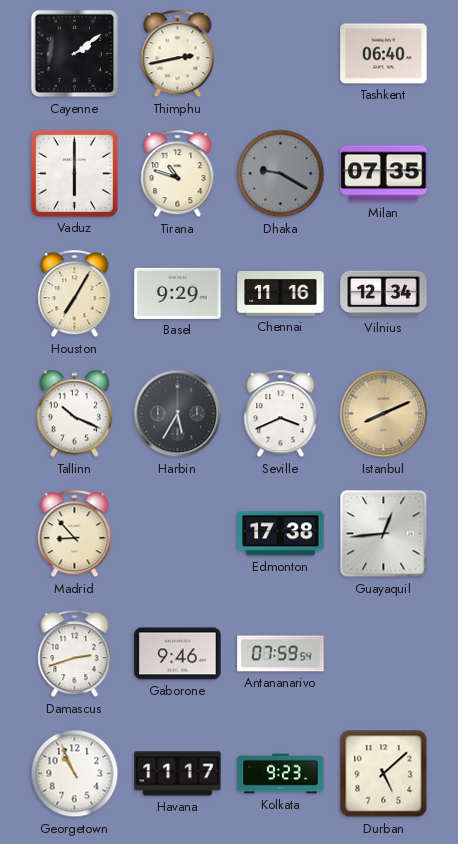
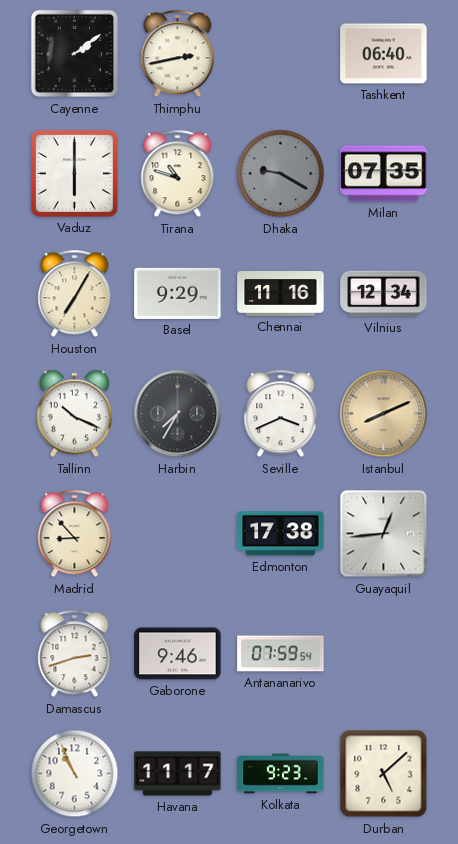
Harbin: 5:35 -> 7:35
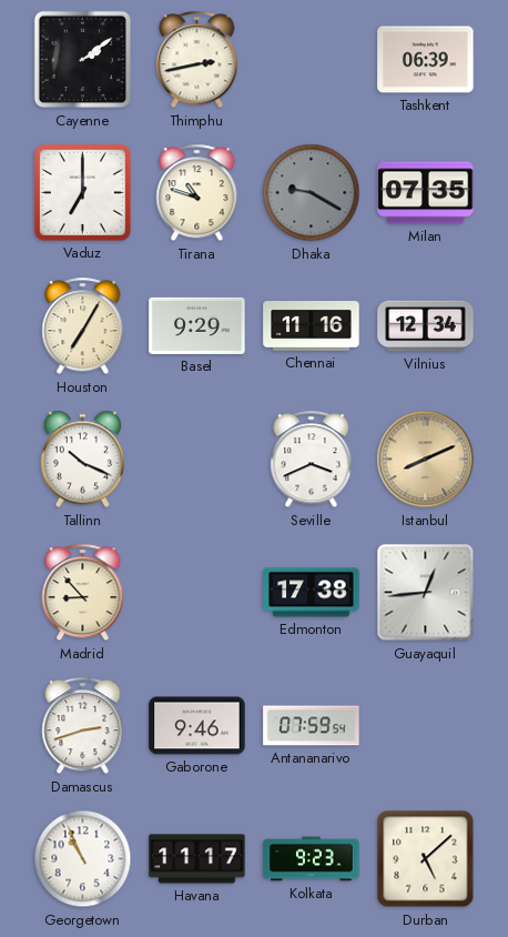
Tashkent: 06:40 -> 06:39
Vaduz: 6:00 -> 7:00
Harbin: 7:35 -> none
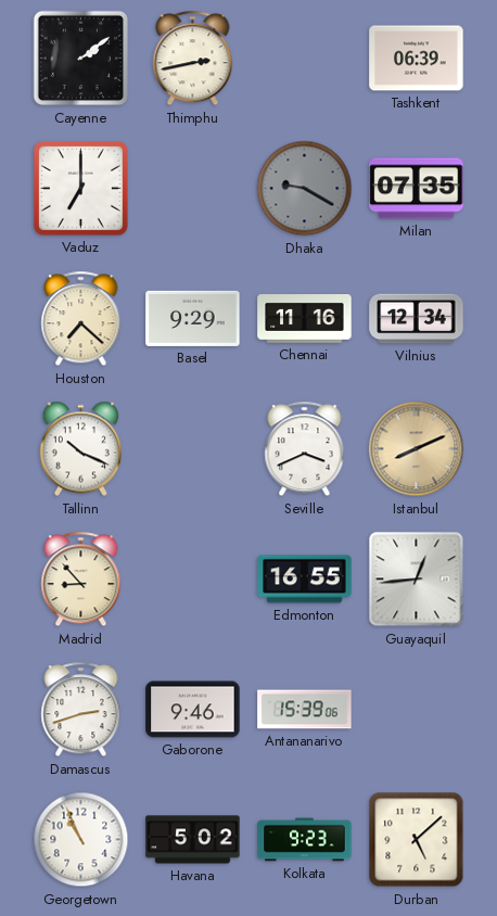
Tirana: 10:48 -> none
Houston: 7:05 -> 7:22
Edmonton: 17:38 -> 16:55
Antananarivo: 07:59 -> 15:39
Havana: 11:17 -> 5:02
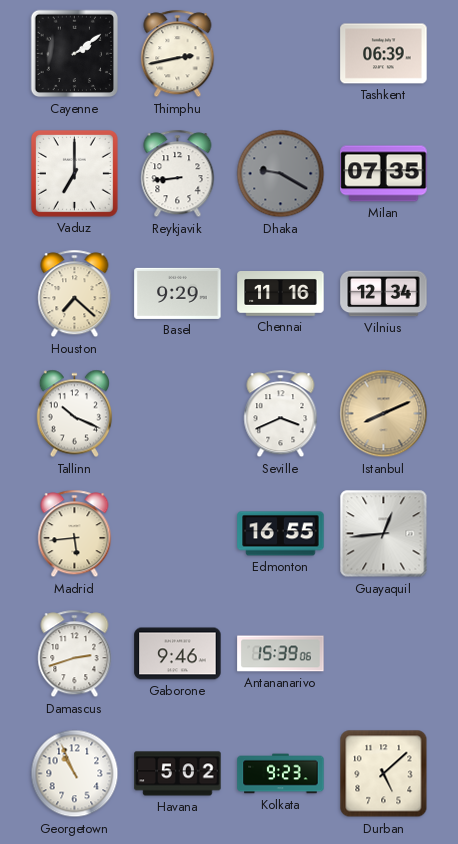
Reykjavik: none -> 8:44
Madrid: 8:53 -> 5:44
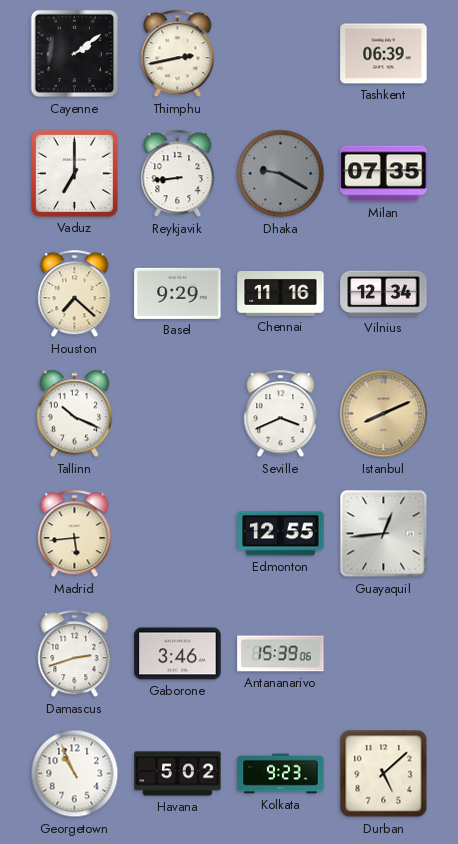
Edmonton: 16:55 -> 12:55
Gaborone: 9:46 -> 3:46
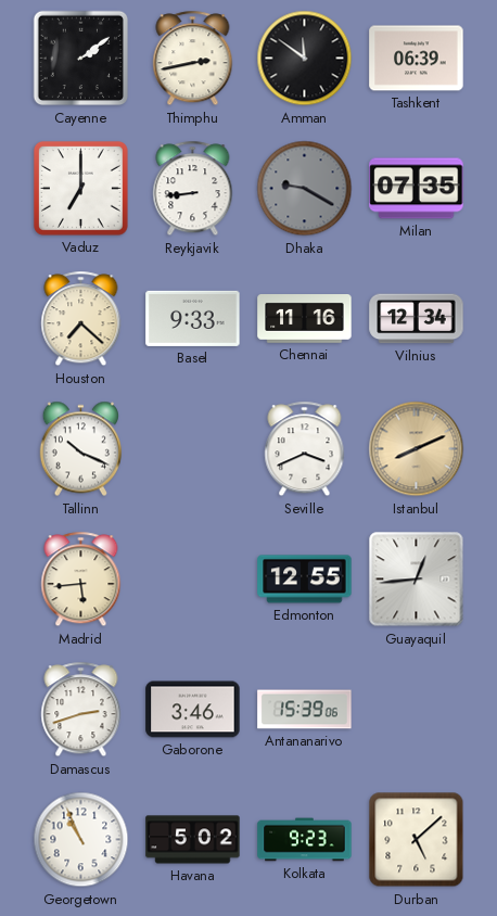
Amman: none -> 11:51
Basel: 9:29 -> 9:33
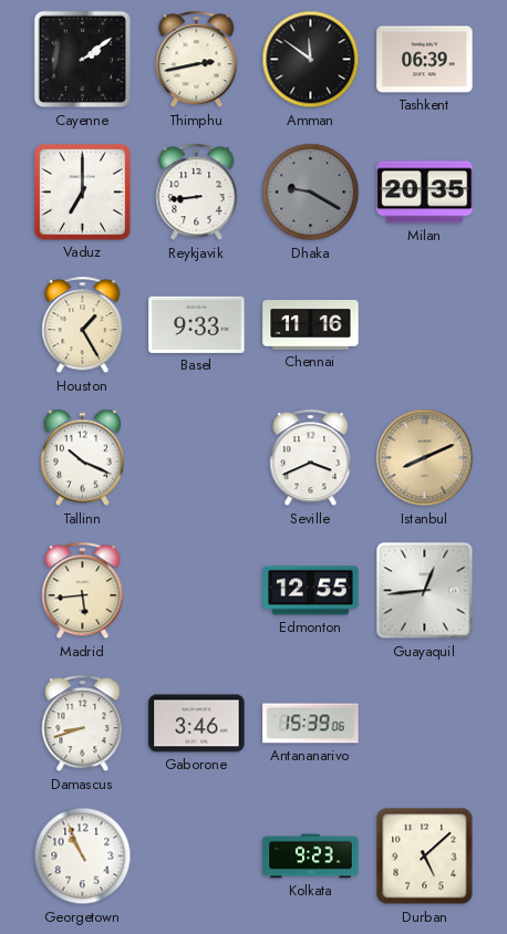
Milan: 07:35 -> 20:35
Houston: 7:22 -> 1:25
Vilnius: 12:34 -> none
Damascus: 2:42 -> 8:42
Havana: 5:02 -> none
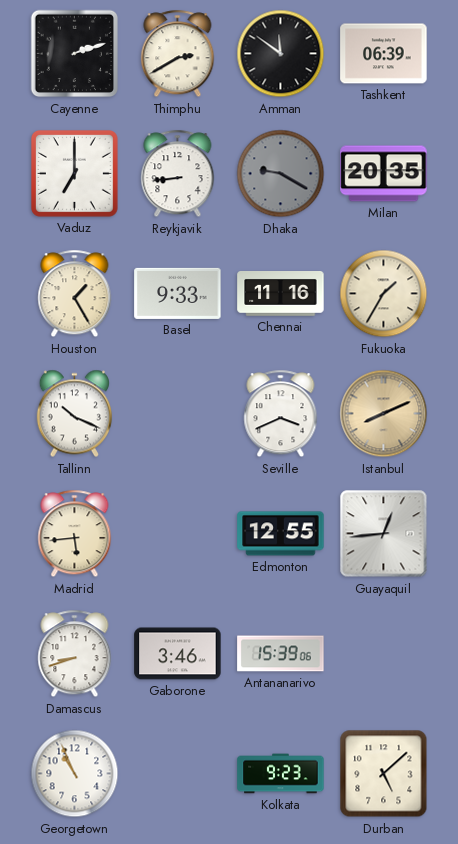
Cayenne: 2:09 -> 2:12
Thimphu: 2:43 -> 2:40
Fukuoka: none -> 1:35
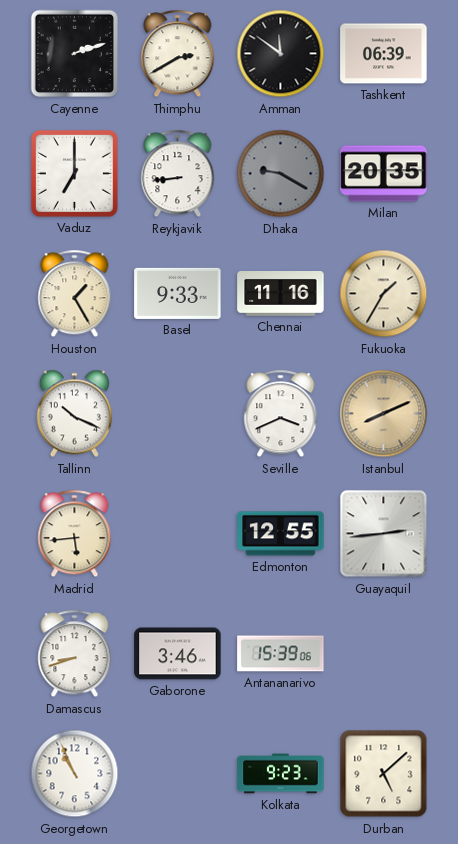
Guayaquil: 12:44 -> 2:44
